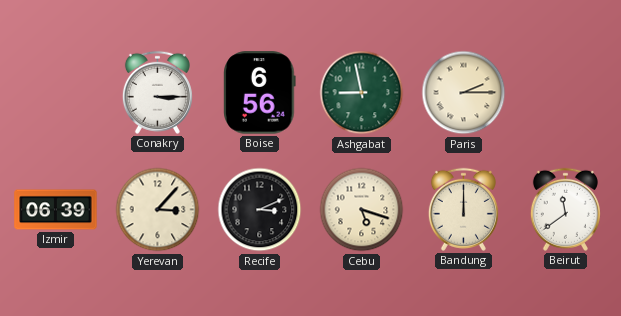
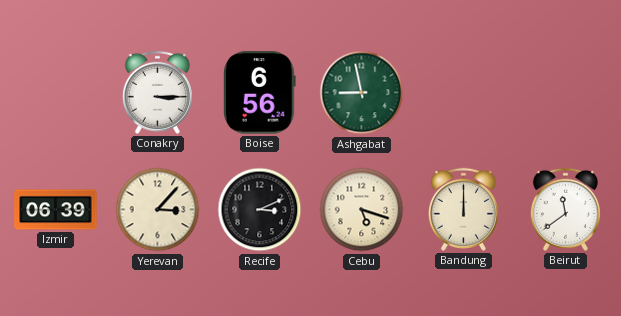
Paris: 2:15 -> none
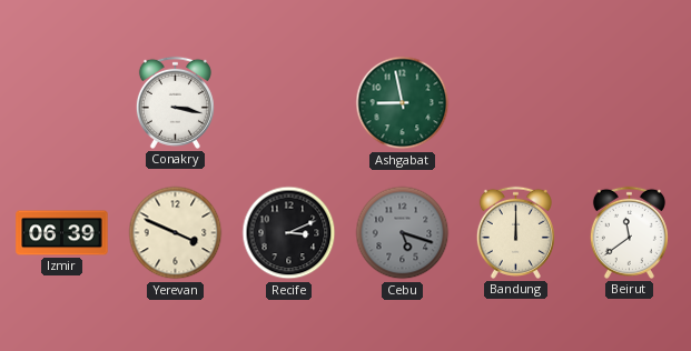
Conakry: 3:15 -> 3:17
Boise: 6:56 -> none
Yerevan: 3:07 -> 3:49
Cebu dial: cream -> grey
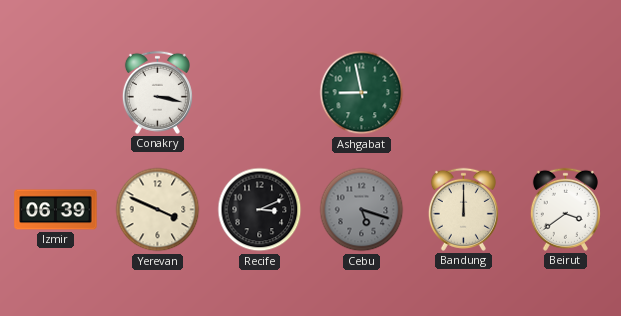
Beirut: 11:39 -> 3:39
